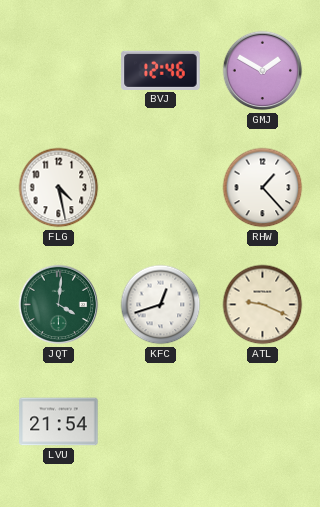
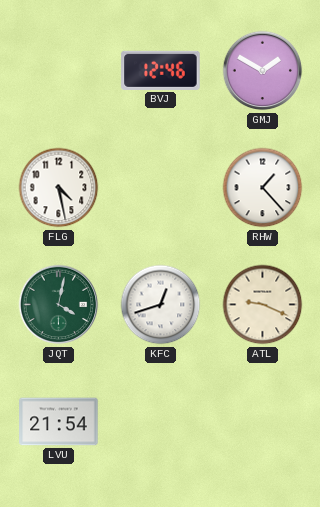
JQT: 4:01 -> 4:02
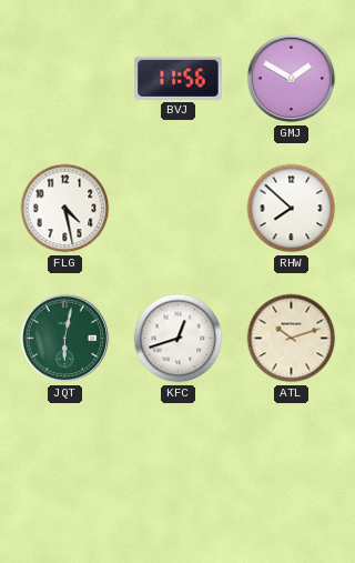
BVJ: 12:46 -> 11:56
RHW: 1:23 -> 7:52
JQT: 4:02 -> 6:02
ATL: 9:19 -> 10:12
LVU: 21:54 -> none
